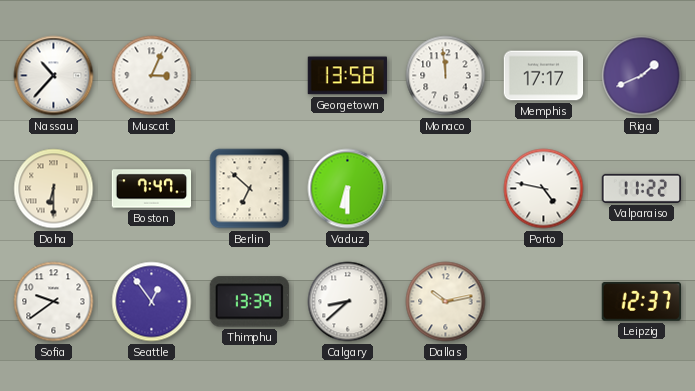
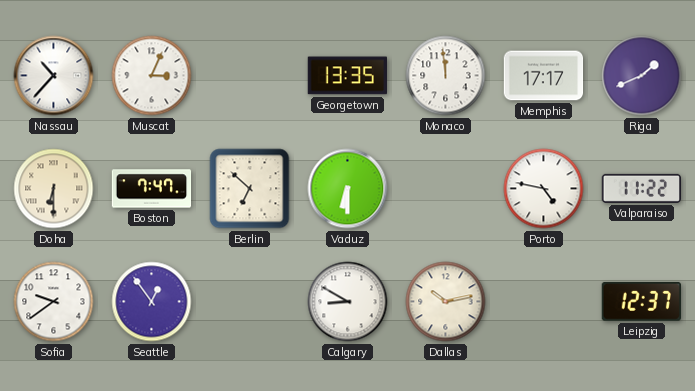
Georgetown: 13:58 -> 13:35
Thimphu: 13:39 -> none
Calgary: 8:38 -> 8:50
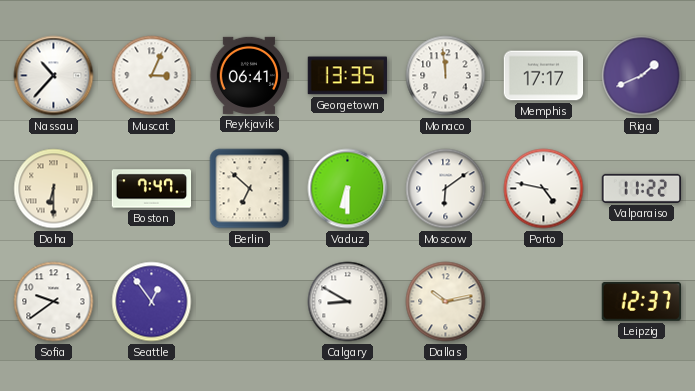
Reykjavik: none -> 06:41
Moscow: none -> 6:09
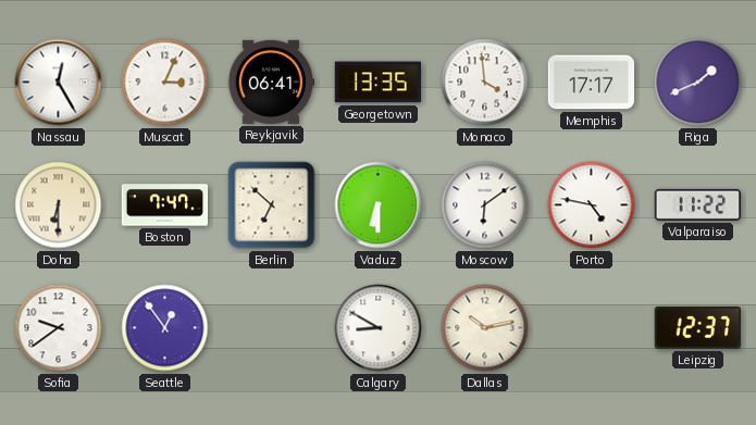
Nassau: 10:37 -> 12:25
Monaco: 11:59 -> 3:59
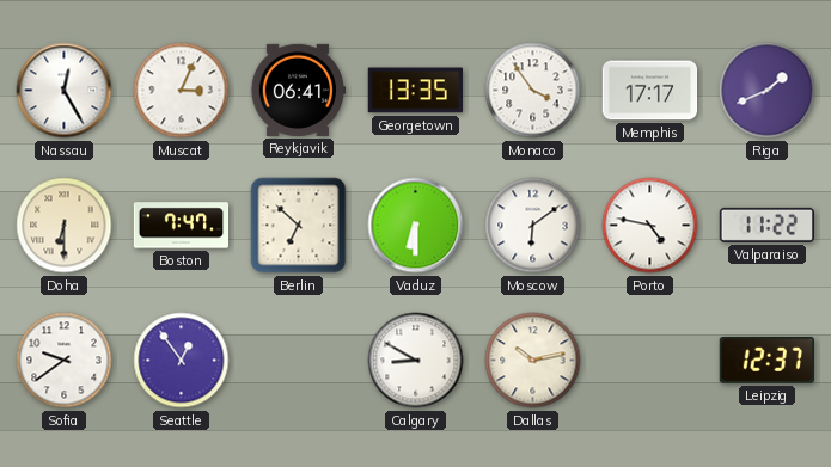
Monaco: 3:59 -> 3:54
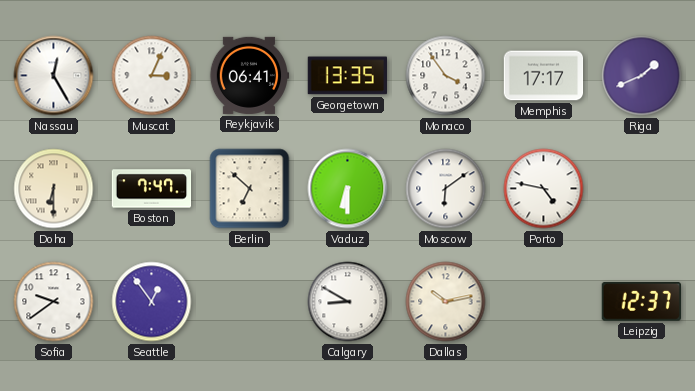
Valparaiso: 11:22 -> none
